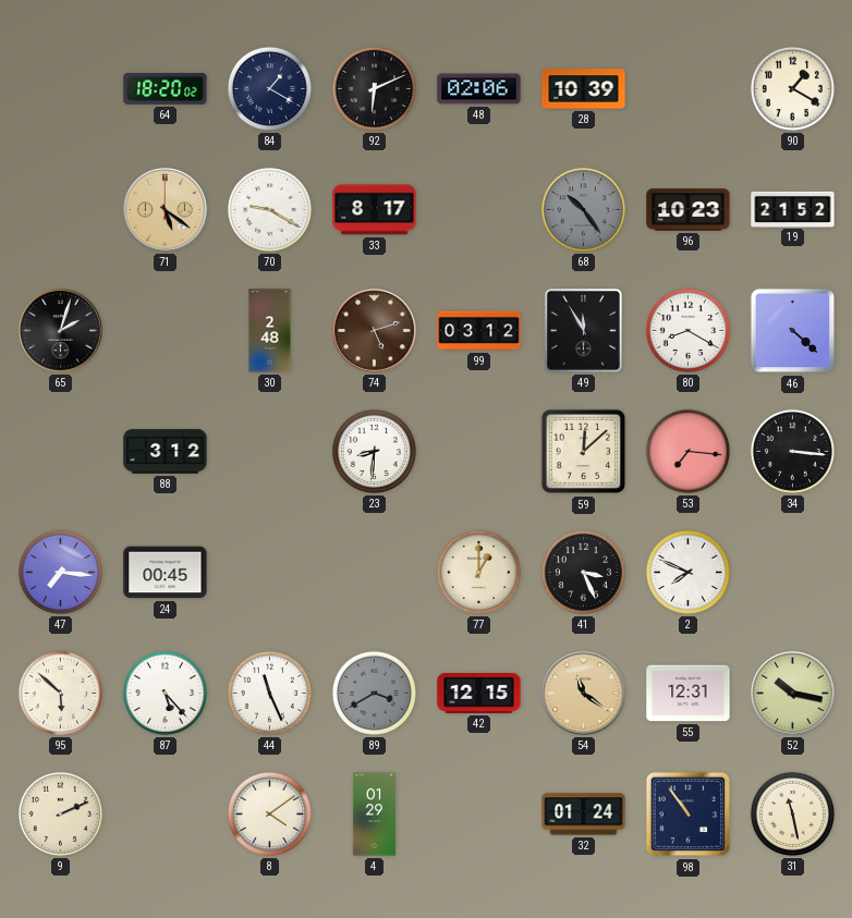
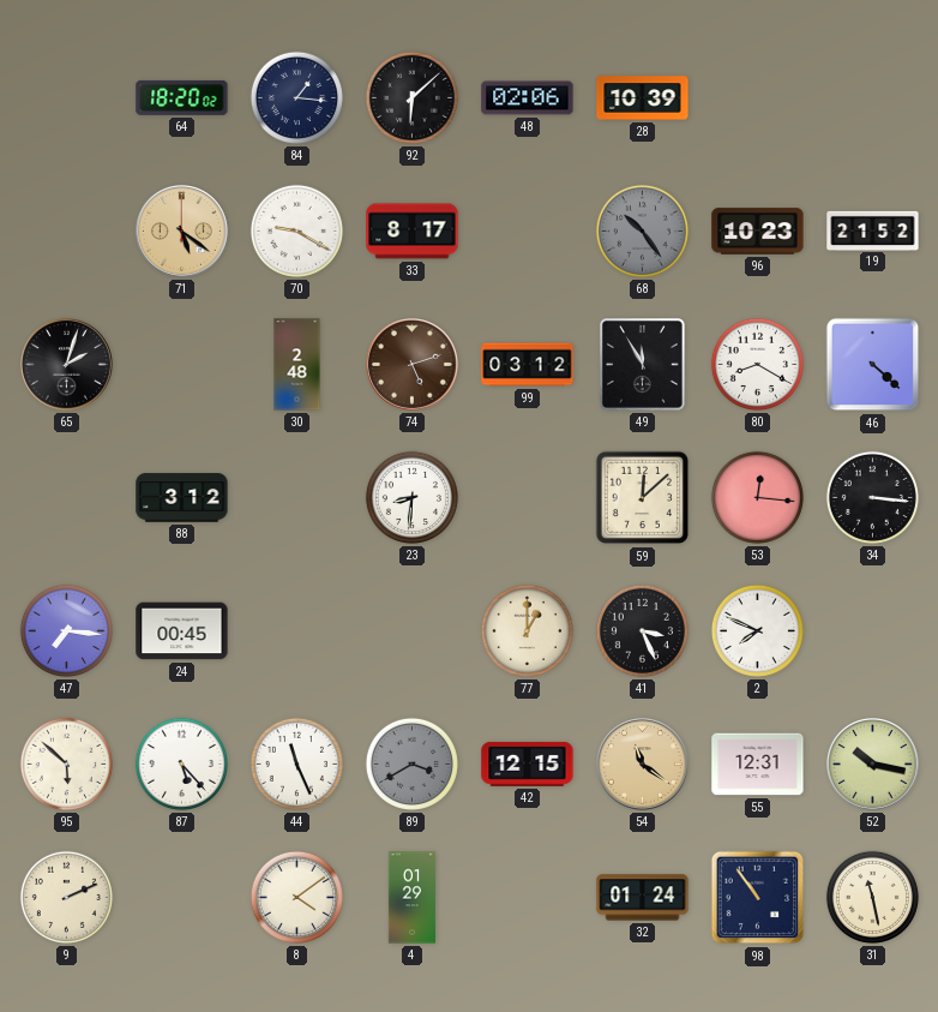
84: 1:20 -> 1:16
92: 6:11 -> 6:08
90: 1:20 -> none
53: 7:16 -> 12:16
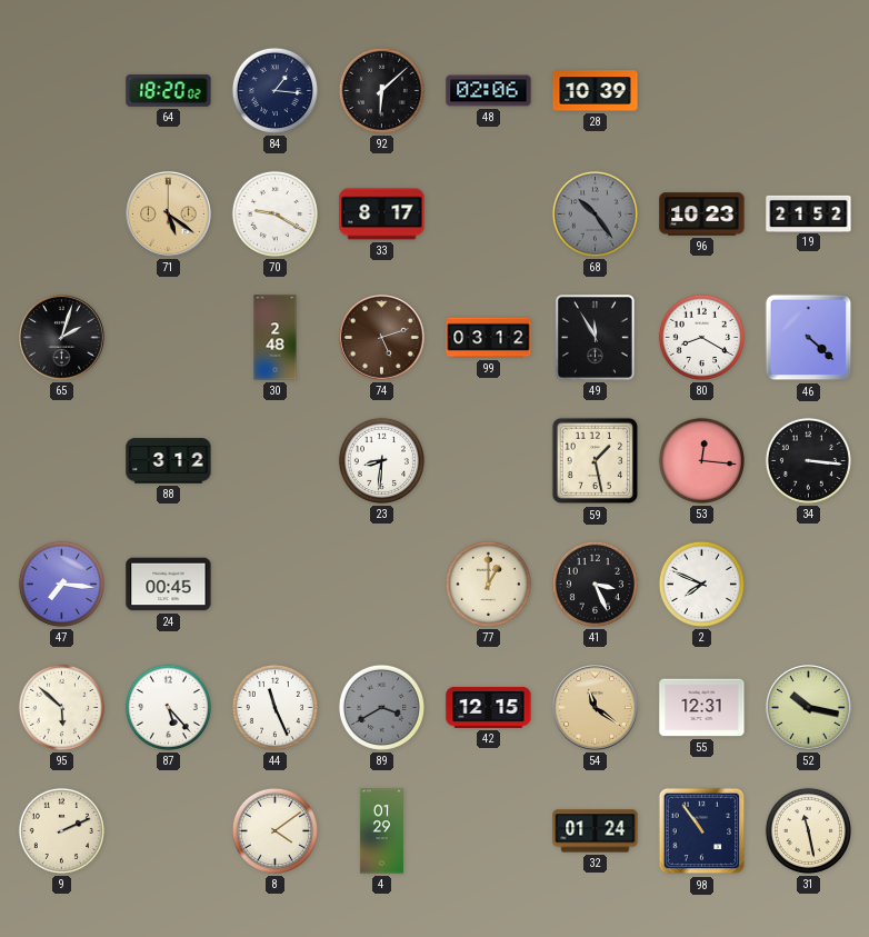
59: 12:08 -> 1:28
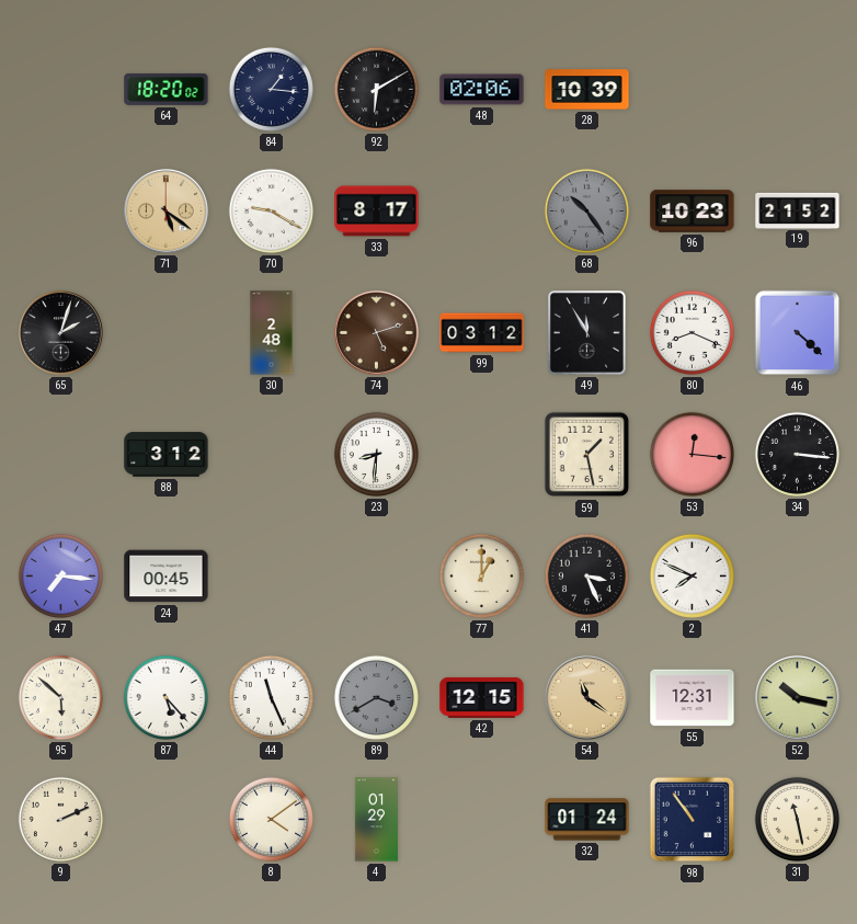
92: 6:08 -> 6:10
80: 8:20 -> 8:19
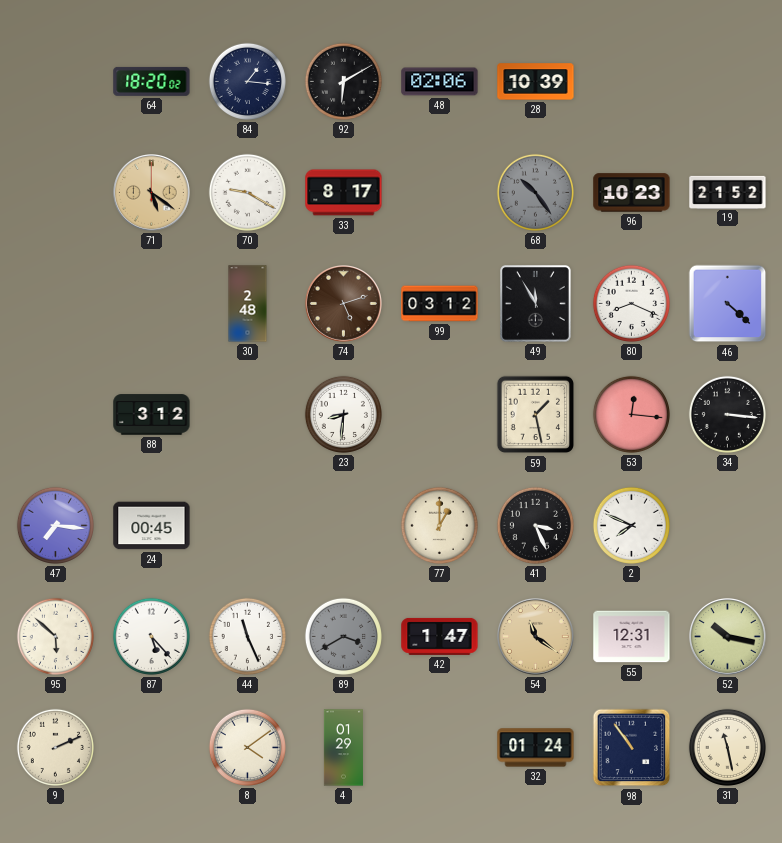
65: 2:03 -> none
42: 12:15 -> 1:47
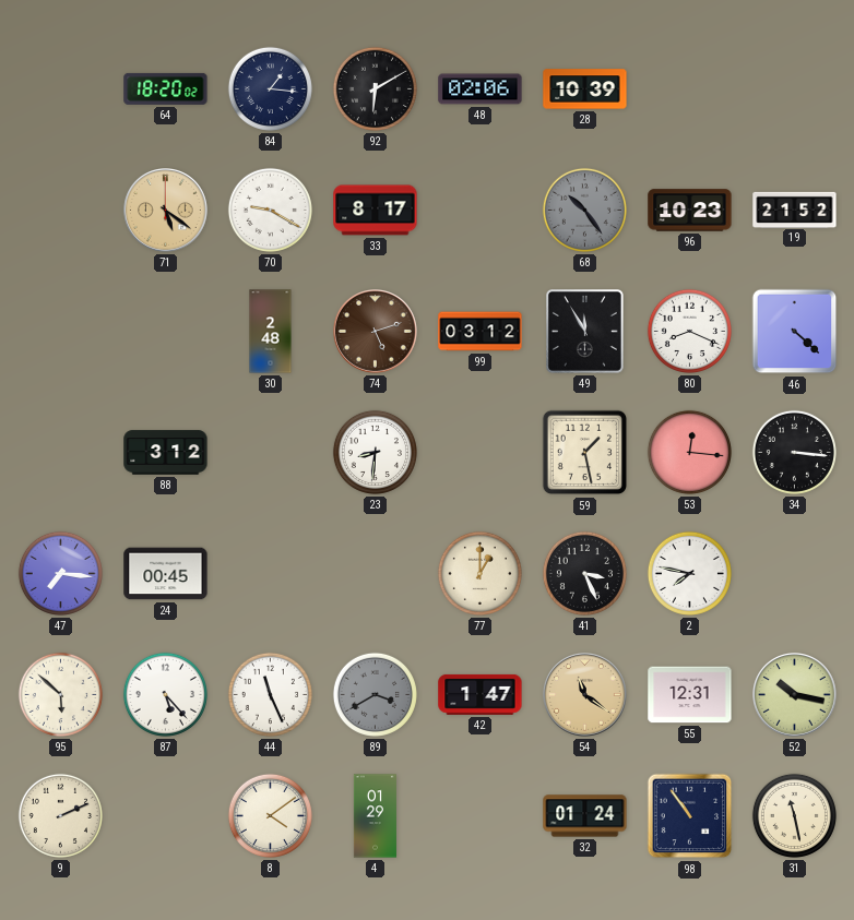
2: 7:49 -> 7:47
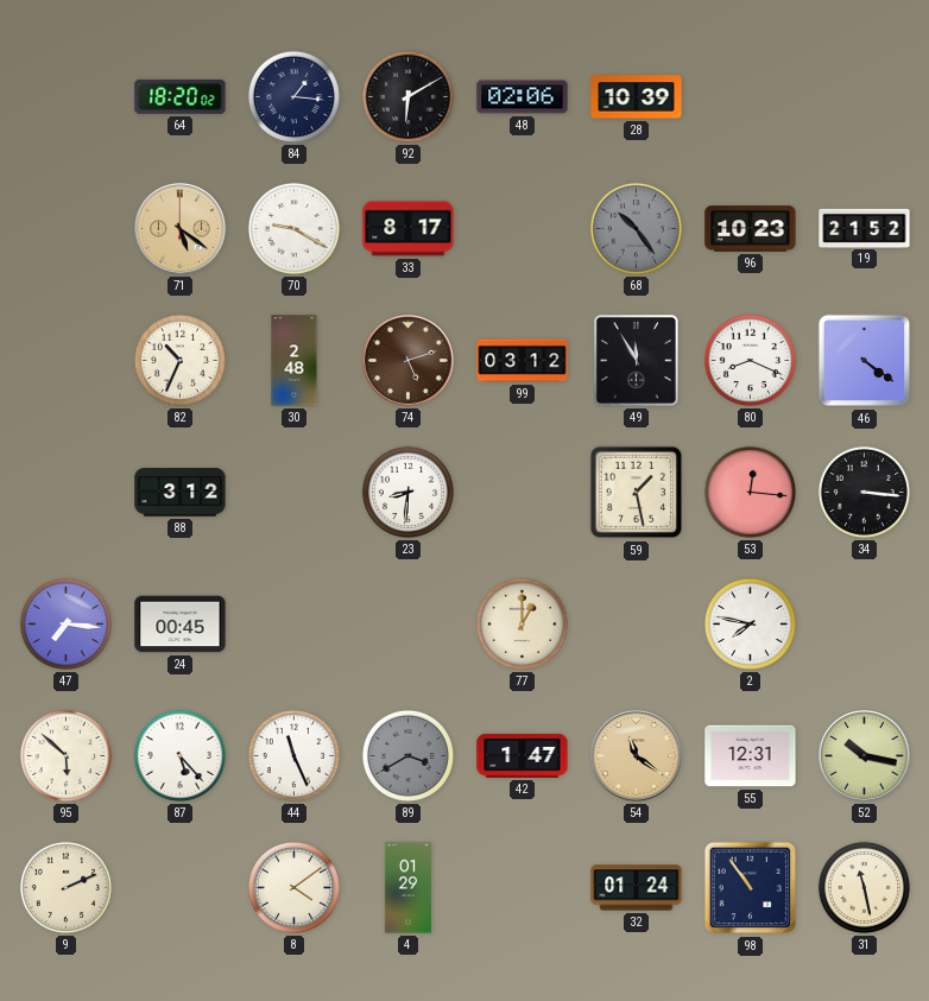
82: none -> 10:34
46: 4:22 -> 4:21
41: 3:26 -> none
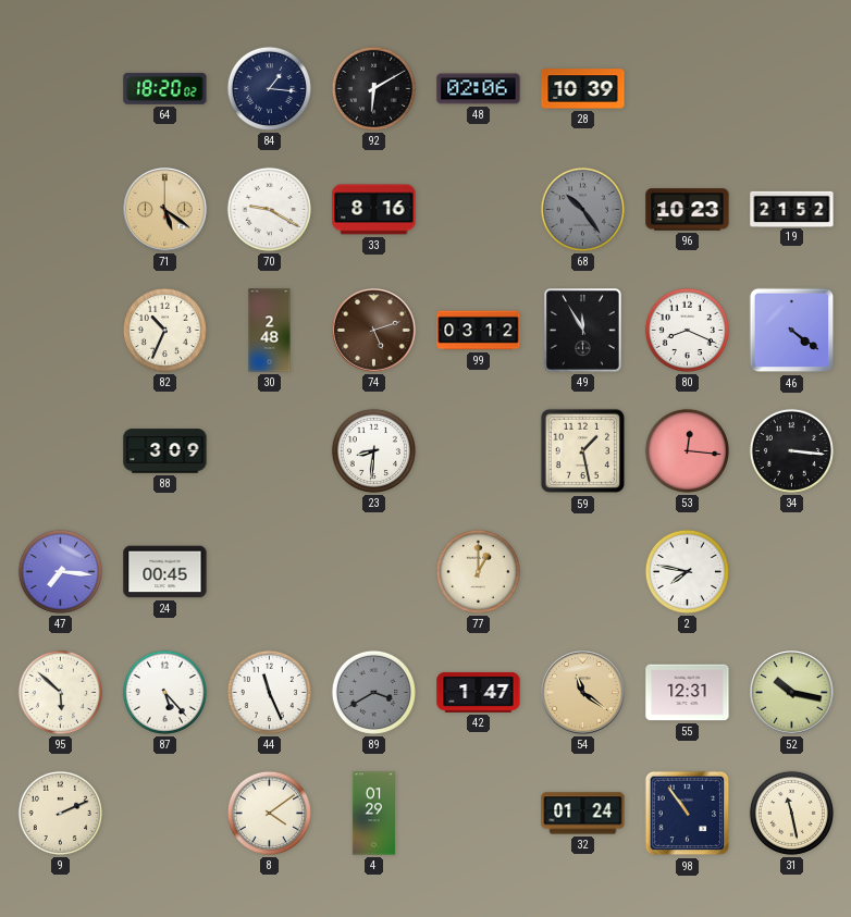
33: 8:17 -> 8:16
88: 3:12 -> 3:09
